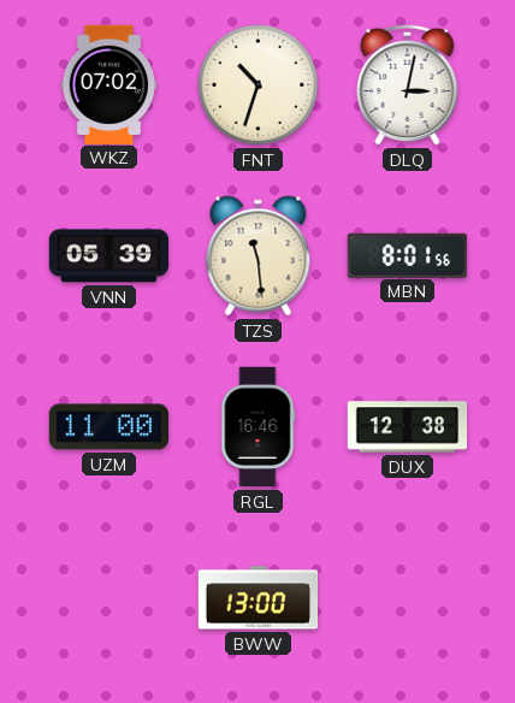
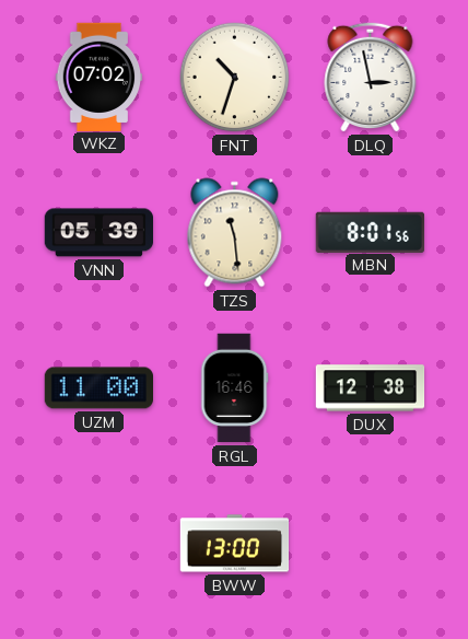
DLQ: 3:02 -> 2:58
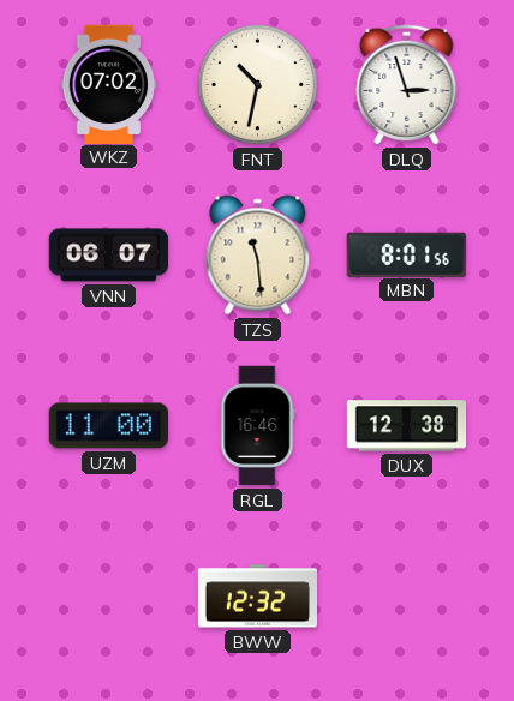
FNT: 10:33 -> 10:32
DLQ: 2:58 -> 2:57
VNN: 05:39 -> 06:07
BWW: 13:00 -> 12:32
